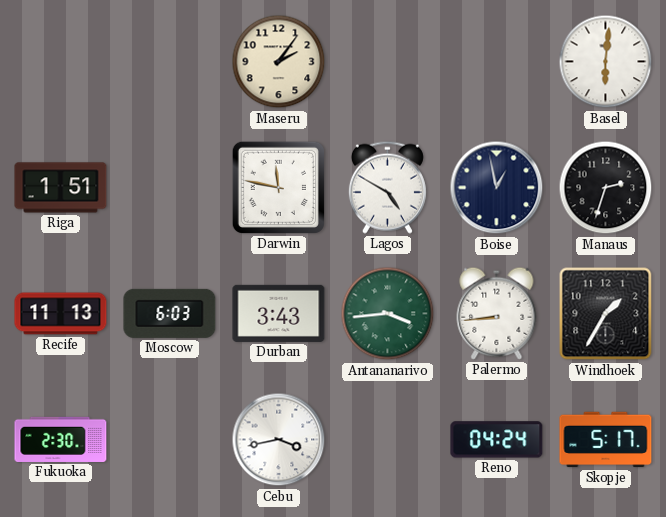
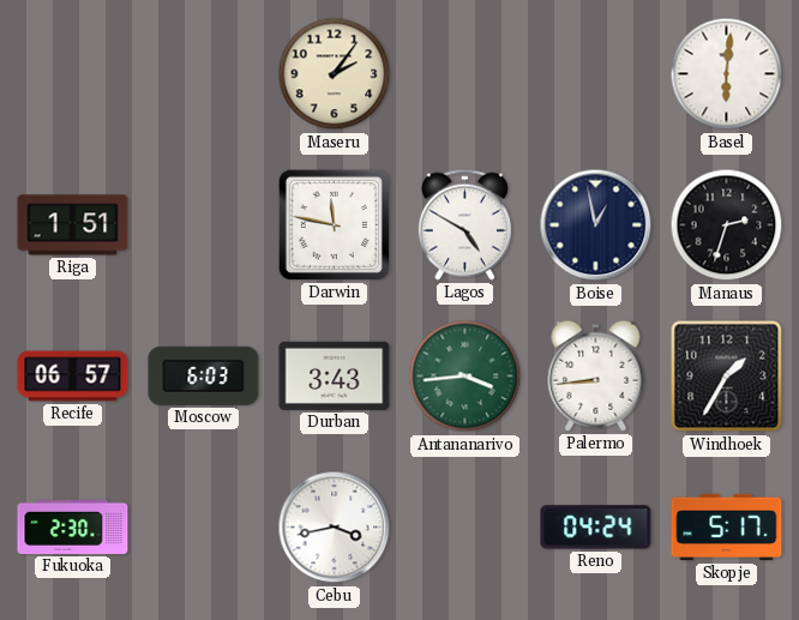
Recife: 11:13 -> 06:57
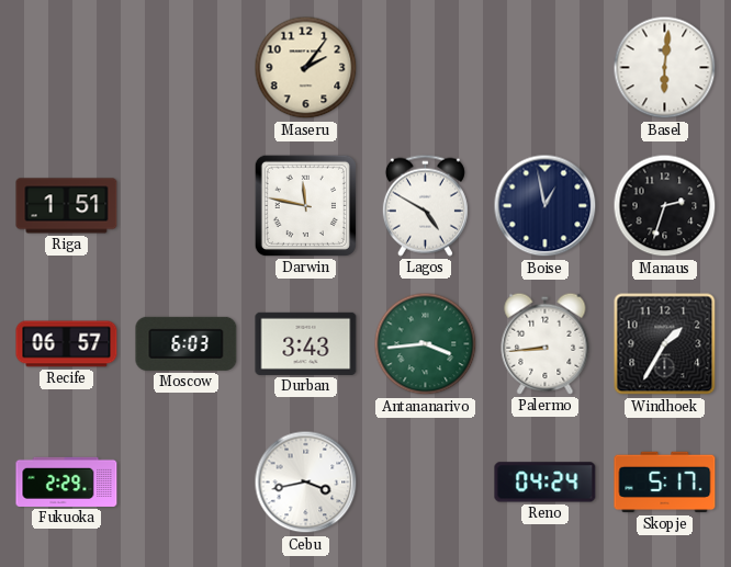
Fukuoka: 2:30 -> 2:29
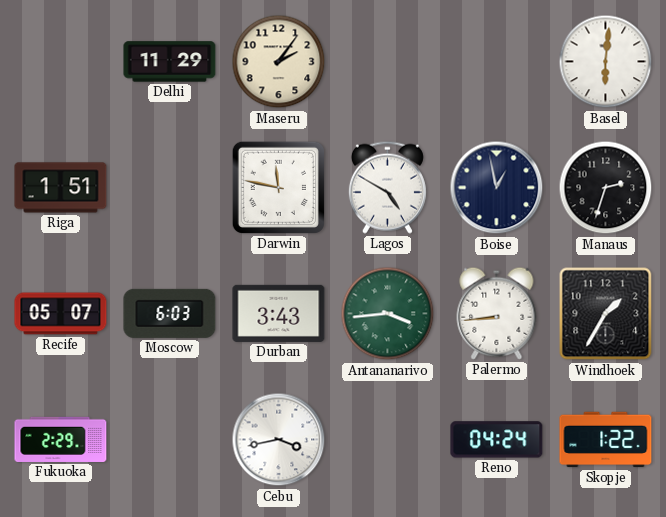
Delhi: none -> 11:29
Recife: 06:57 -> 05:07
Skopje: 5:17 -> 1:22
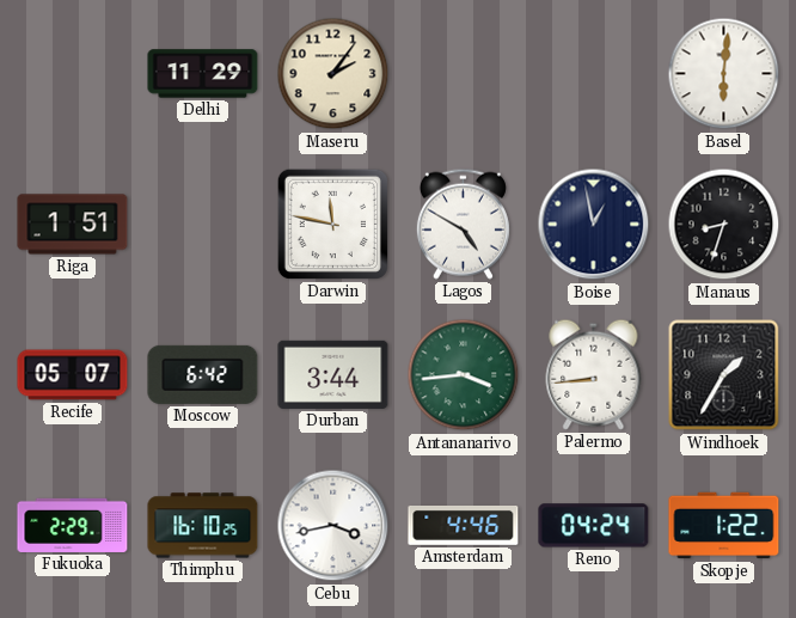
Manaus: 2:33 -> 8:33
Moscow: 6:03 -> 6:42
Durban: 3:43 -> 3:44
Thimphu: none -> 16:10
Amsterdam: none -> 4:46
